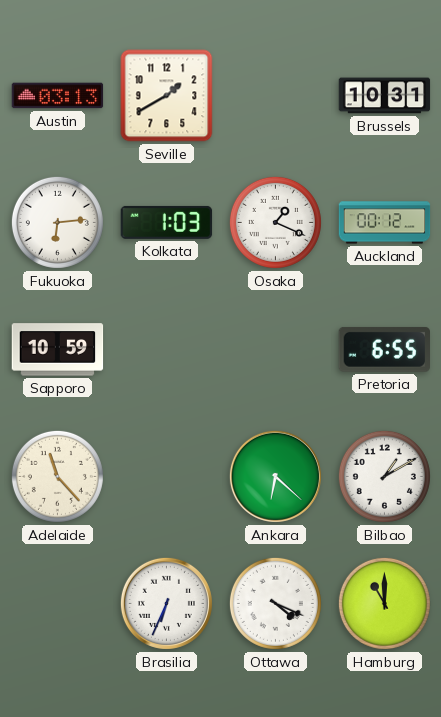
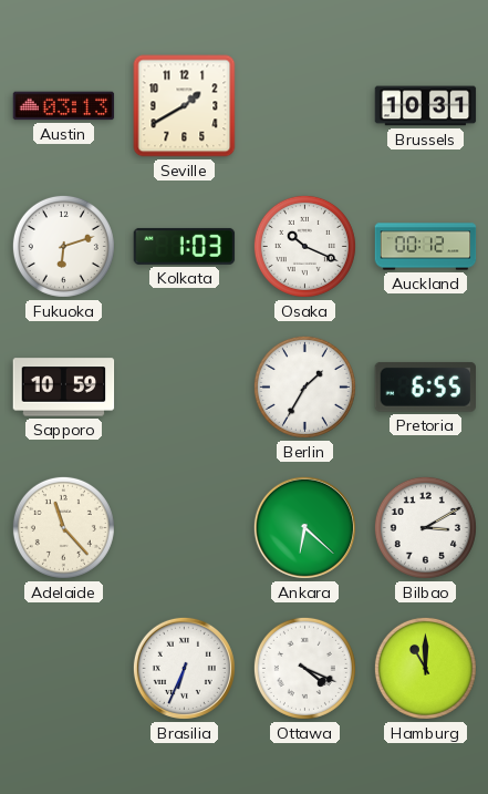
Fukuoka: 6:14 -> 6:12
Osaka: 1:19 -> 10:19
Berlin: none -> 1:35
Bilbao: 1:10 -> 3:10
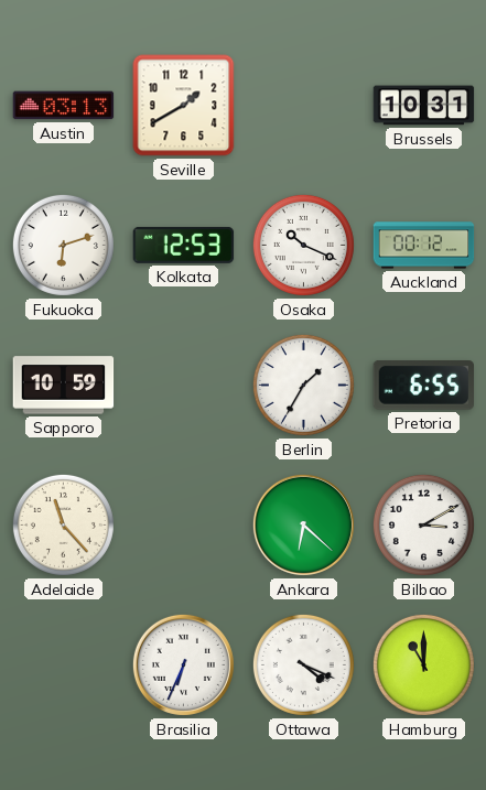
Kolkata: 1:03 -> 12:53
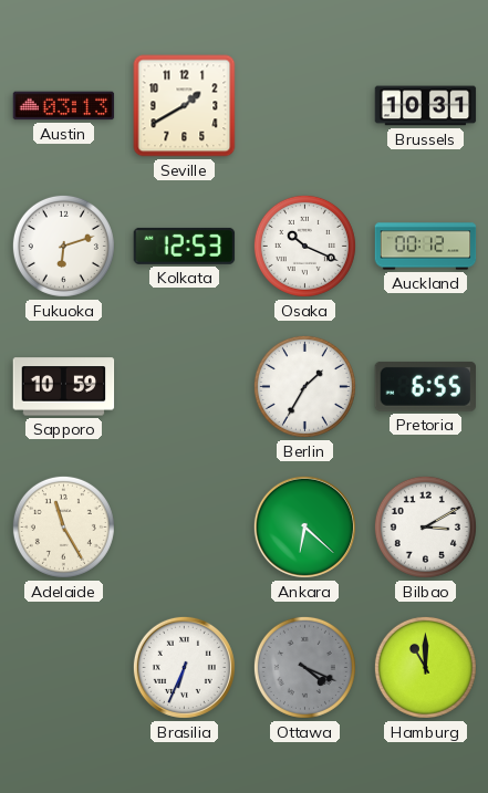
Adelaide: 11:23 -> 11:25
Ottawa dial: white -> grey
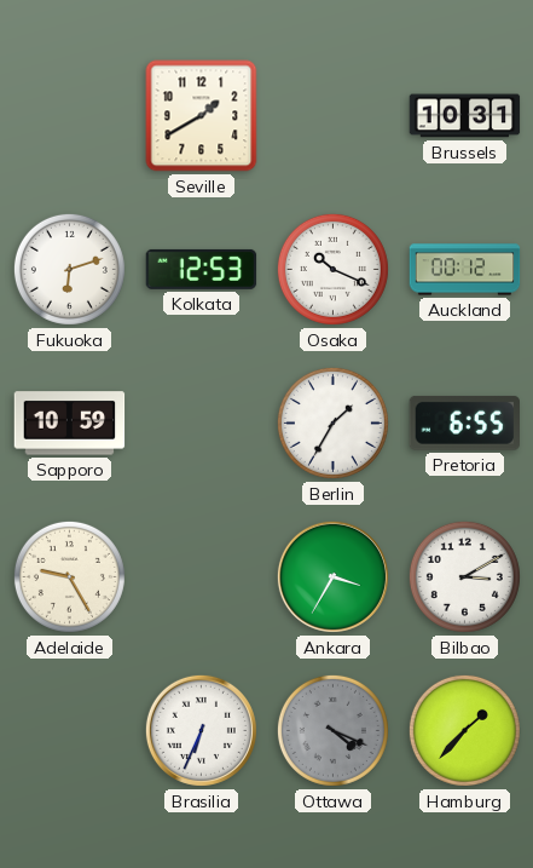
Austin: 03:13 -> none
Adelaide: 11:25 -> 9:25
Ankara: 6:22 -> 3:35
Hamburg: 11:00 -> 1:37
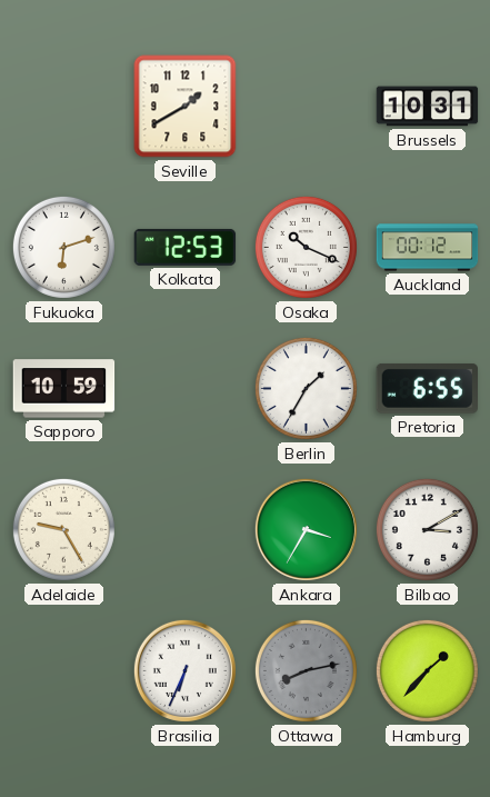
Ottawa: 4:19 -> 8:13
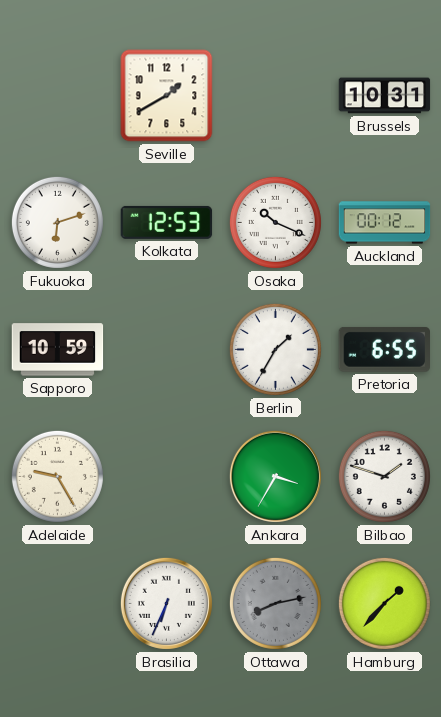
Bilbao: 3:10 -> 1:48
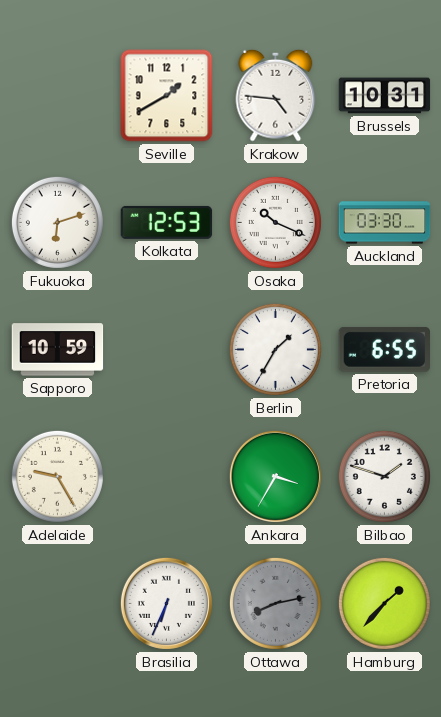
Krakow: none -> 4:46
Auckland: 00:12 -> 03:30
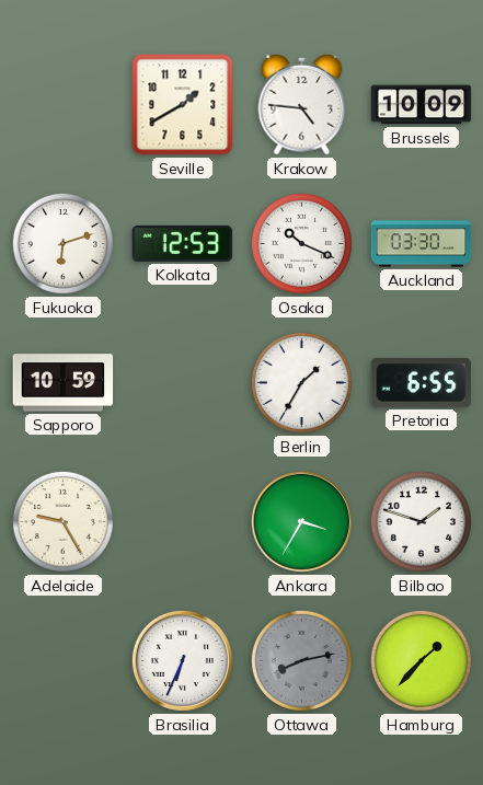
Brussels: 10:31 -> 10:09
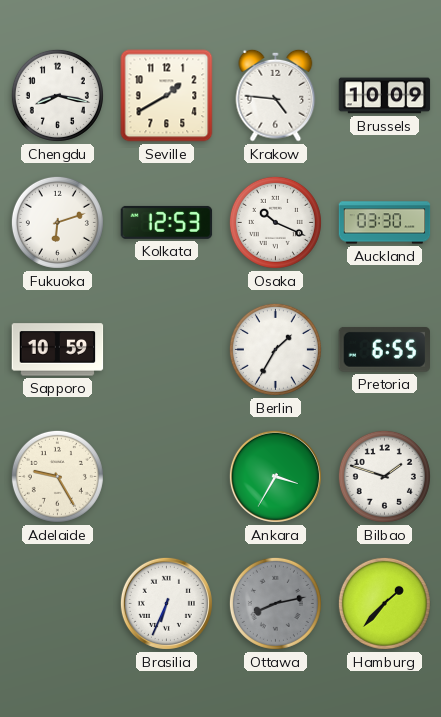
Chengdu: none -> 8:17
